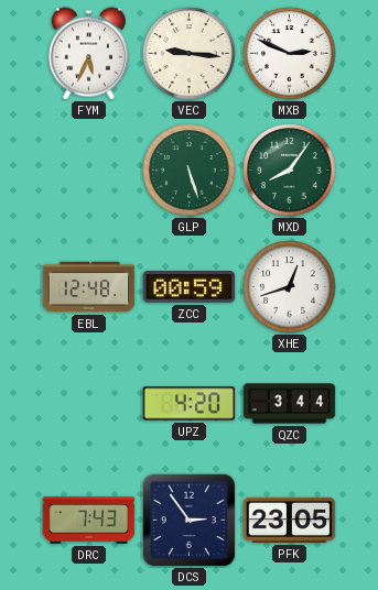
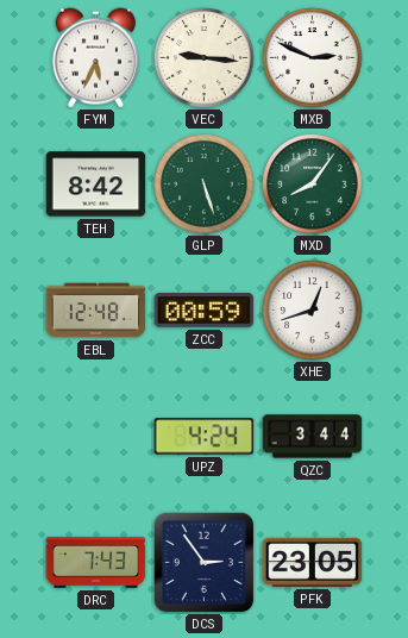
TEH: none -> 8:42
UPZ: 4:20 -> 4:24
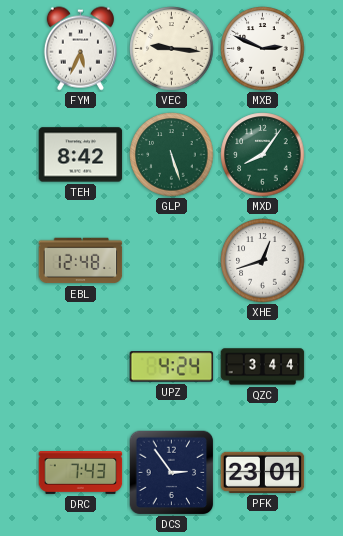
ZCC: 00:59 -> none
PFK: 23:05 -> 23:01
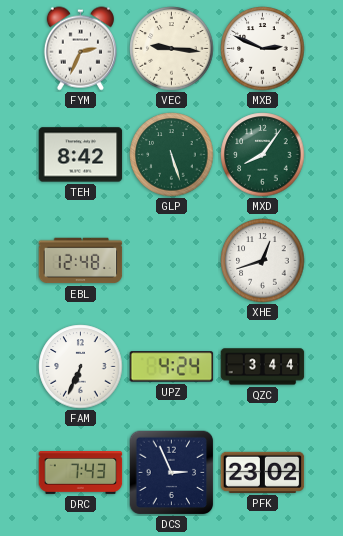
FYM: 5:34 -> 2:34
FAM: none -> 6:34
DCS: 2:54 -> 2:56
PFK: 23:01 -> 23:02
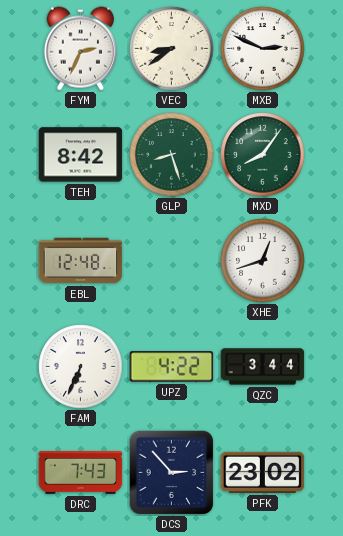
VEC: 9:16 -> 8:39
GLP: 5:27 -> 8:27
UPZ: 4:24 -> 4:22
DCS: 2:56 -> 2:53
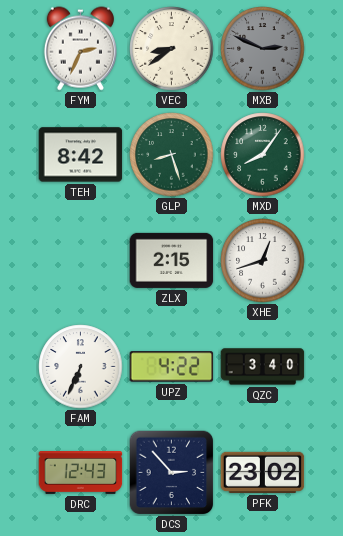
MXB dial: white -> grey
EBL: 12:48 -> none
ZLX: none -> 2:15
QZC: 3:44 -> 3:40
DRC: 7:43 -> 12:43
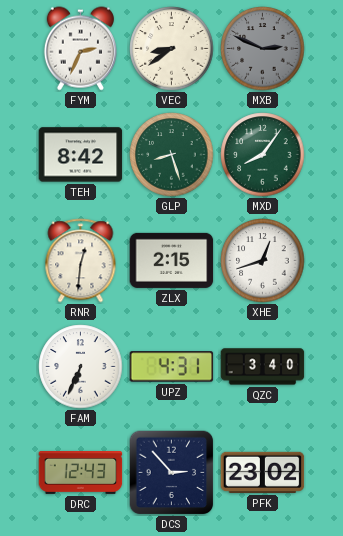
RNR: none -> 12:31
UPZ: 4:22 -> 4:31
